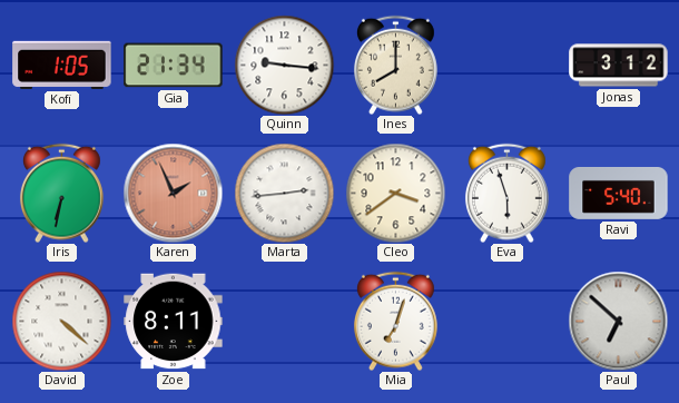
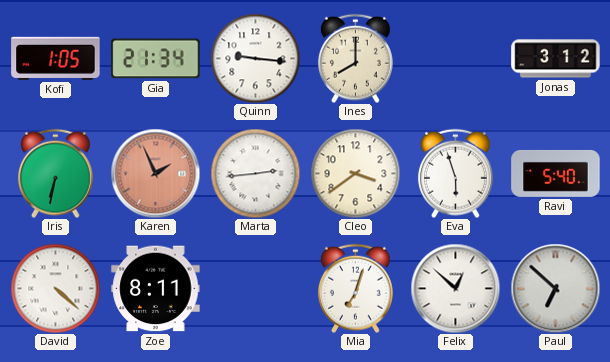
Felix: none -> 12:52
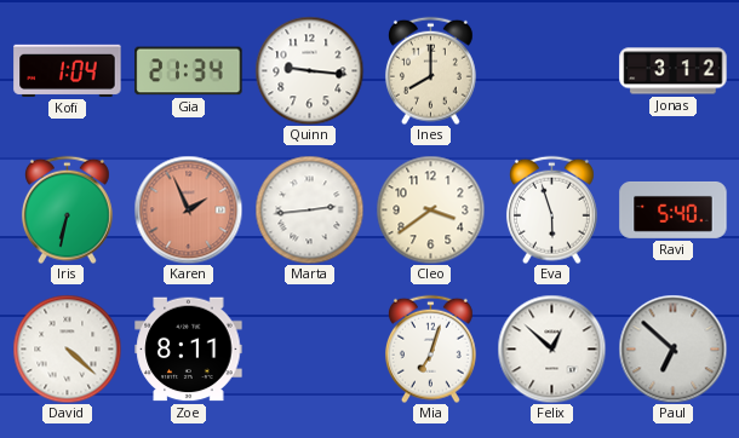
Kofi: 1:05 -> 1:04
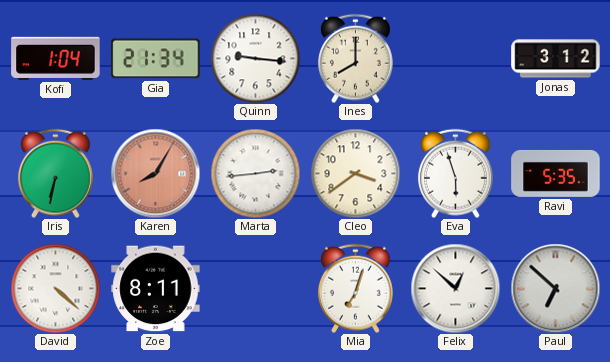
Karen: 1:56 -> 8:05
Ravi: 5:40 -> 5:35
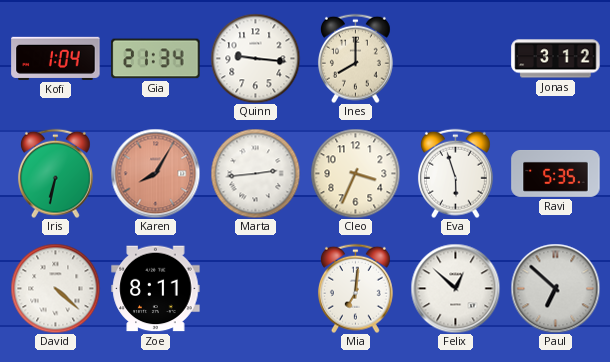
Cleo: 3:39 -> 3:34
Mia: 7:03 -> 7:01
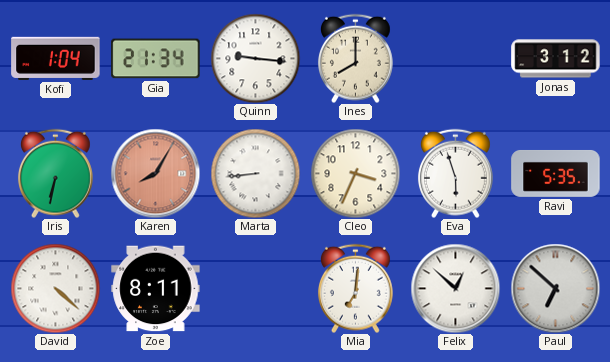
Marta: 2:44 -> 8:44
